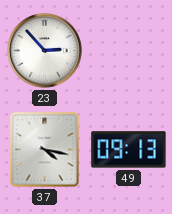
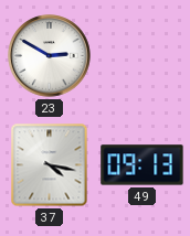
23: 2:53 -> 2:50
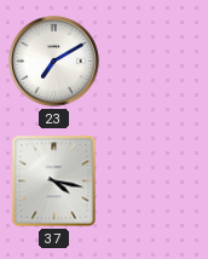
23: 2:50 -> 7:10
49: 09:13 -> none
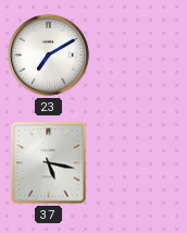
37: 4:17 -> 5:17
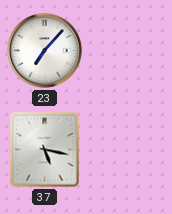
23: 7:10 -> 7:07
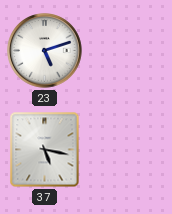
23: 7:07 -> 5:12
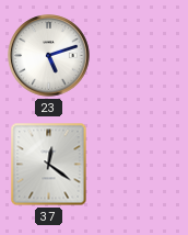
37: 5:17 -> 12:21
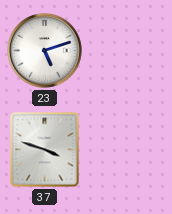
37: 12:21 -> 3:48
